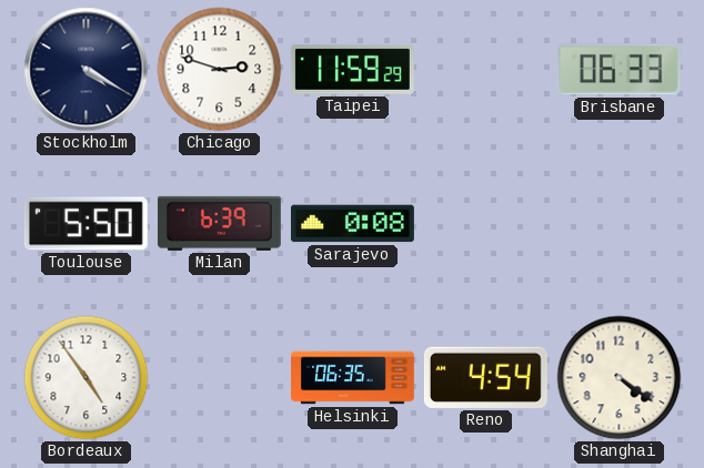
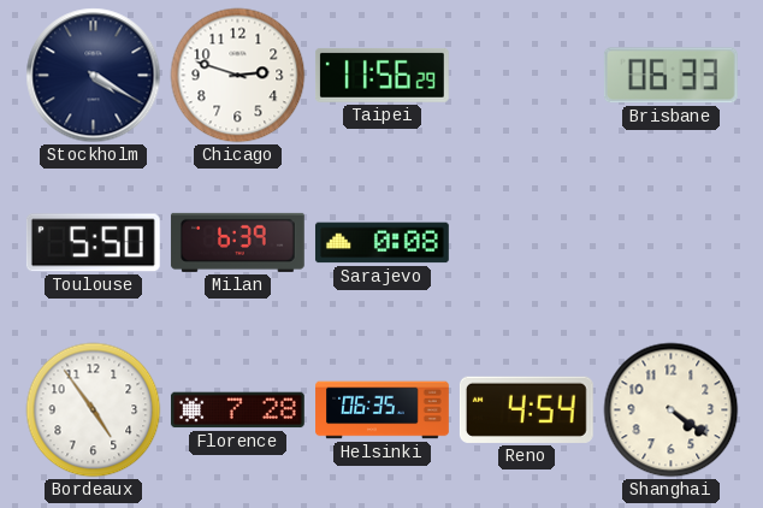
Taipei: 11:59 -> 11:56
Florence: none -> 7:28
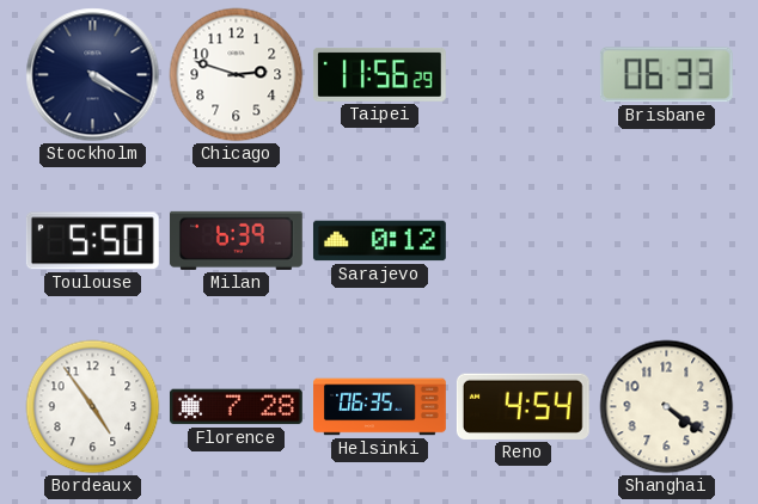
Sarajevo: 0:08 -> 0:12
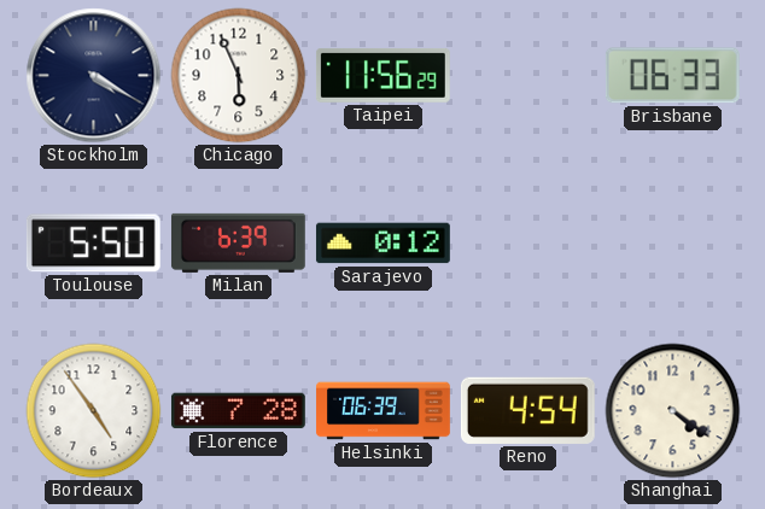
Chicago: 2:48 -> 5:56
Helsinki: 06:35 -> 06:39
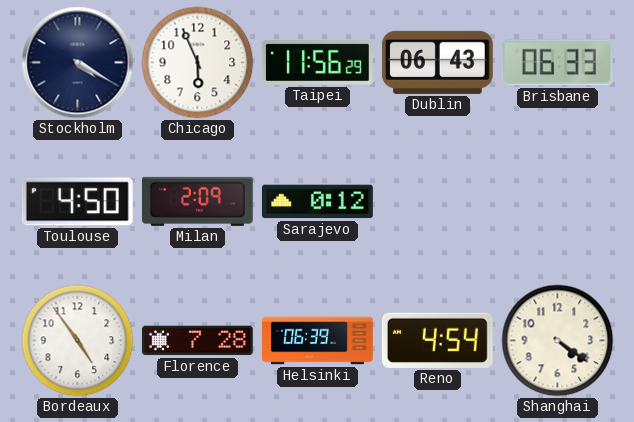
Dublin: none -> 06:43
Toulouse: 5:50 -> 4:50
Milan: 6:39 -> 2:09
